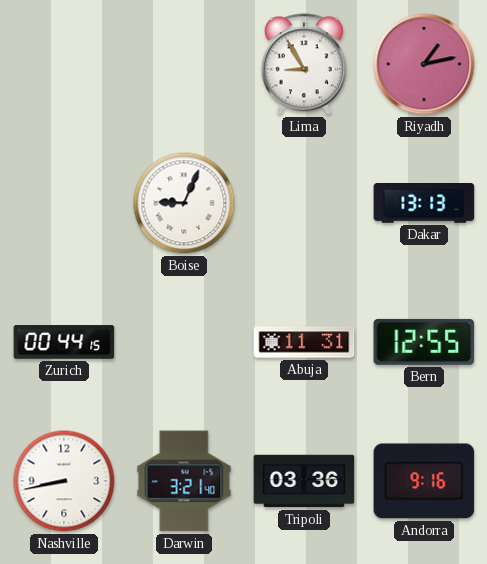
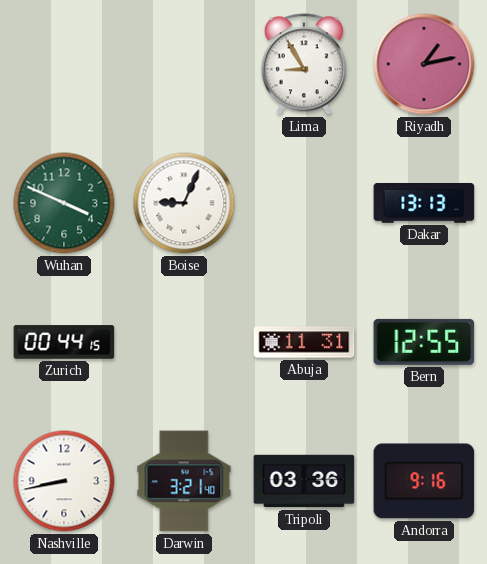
Wuhan: none -> 3:49
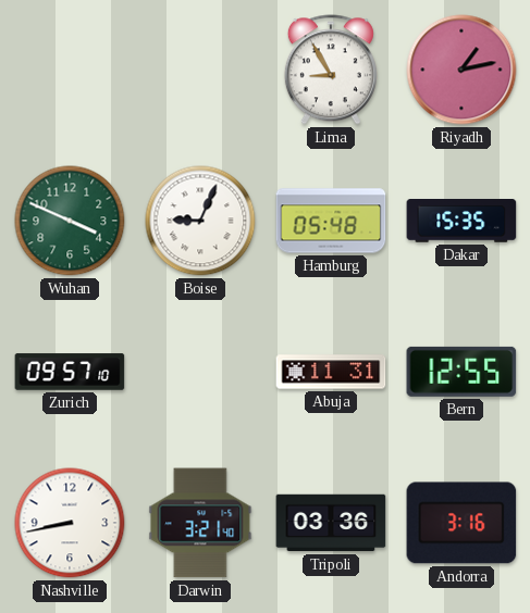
Hamburg: none -> 05:48
Dakar: 13:13 -> 15:35
Zurich: 00:44 -> 09:57
Andorra: 9:16 -> 3:16
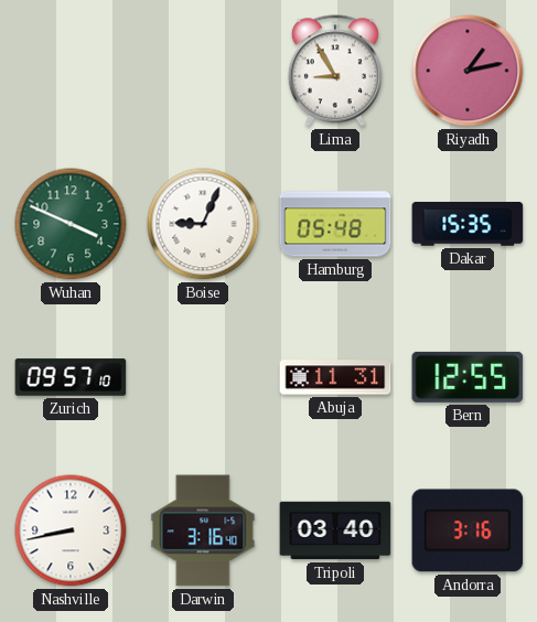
Darwin: 3:21 -> 3:16
Tripoli: 03:36 -> 03:40
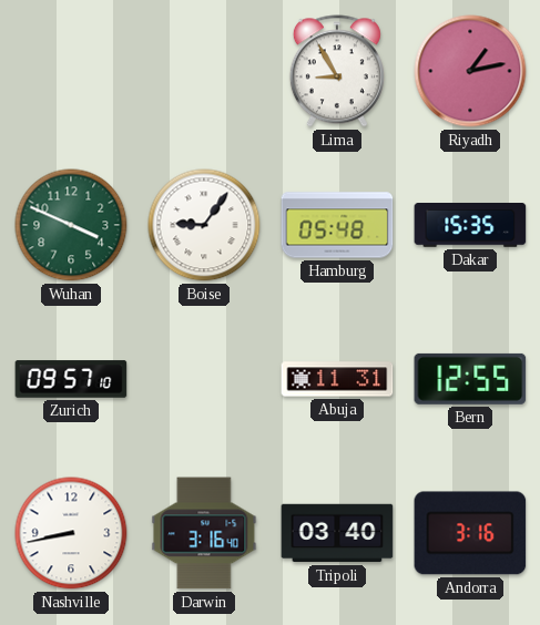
Boise: 9:04 -> 9:06
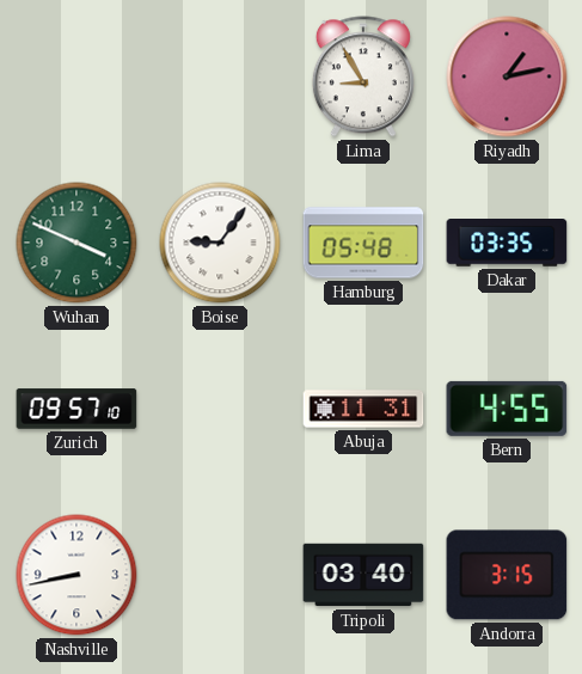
Dakar: 15:35 -> 03:35
Bern: 12:55 -> 4:55
Darwin: 3:16 -> none
Andorra: 3:16 -> 3:15
